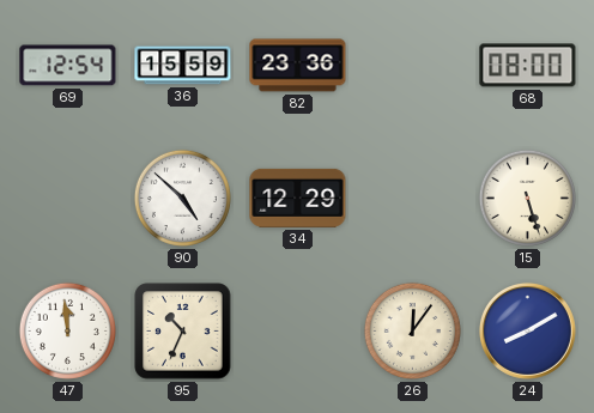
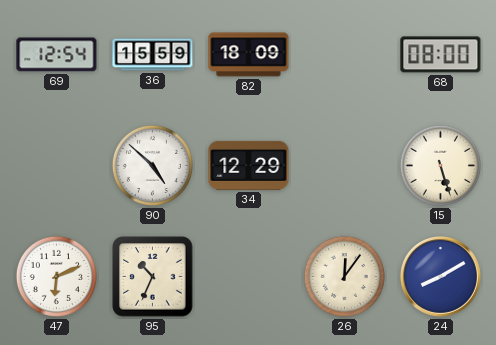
82: 23:36 -> 18:09
47: 11:59 -> 6:11
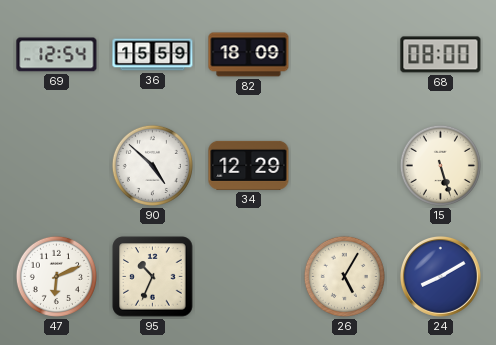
26: 12:06 -> 5:05
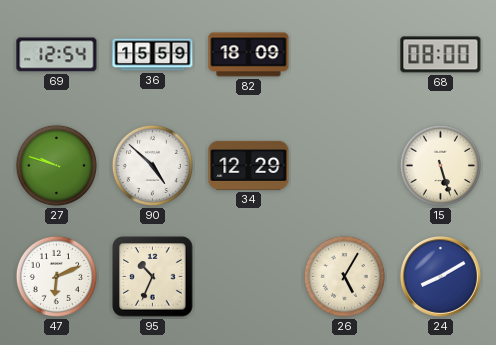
27: none -> 9:48
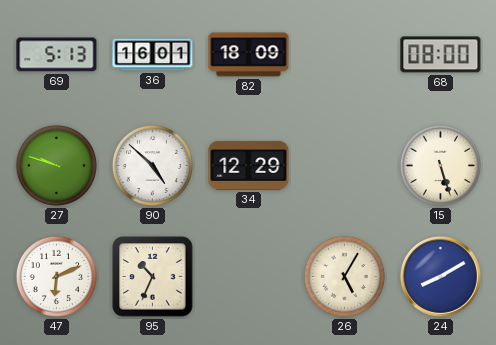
69: 12:54 -> 5:13
36: 15:59 -> 16:01
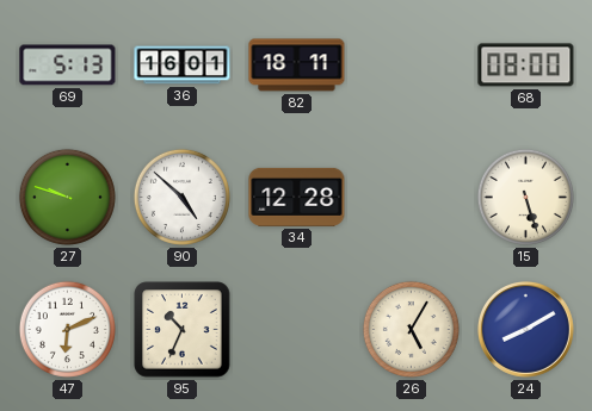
82: 18:09 -> 18:11
34: 12:29 -> 12:28
